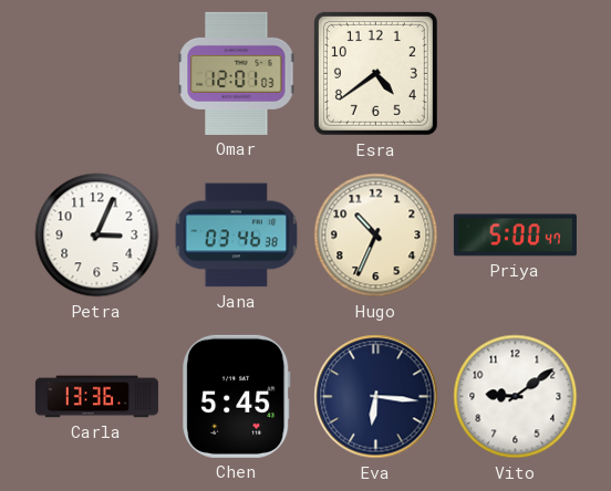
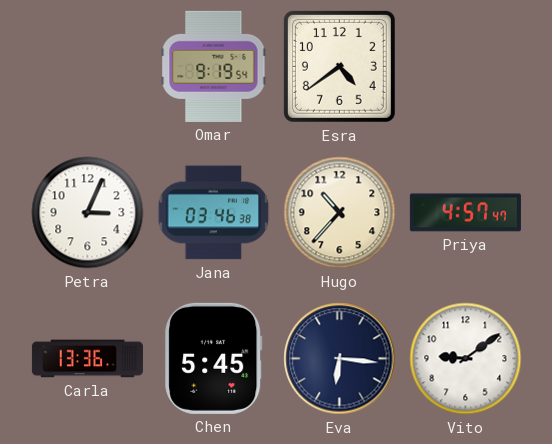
Omar: 12:01 -> 9:19
Hugo: 10:34 -> 10:37
Priya: 5:00 -> 4:57
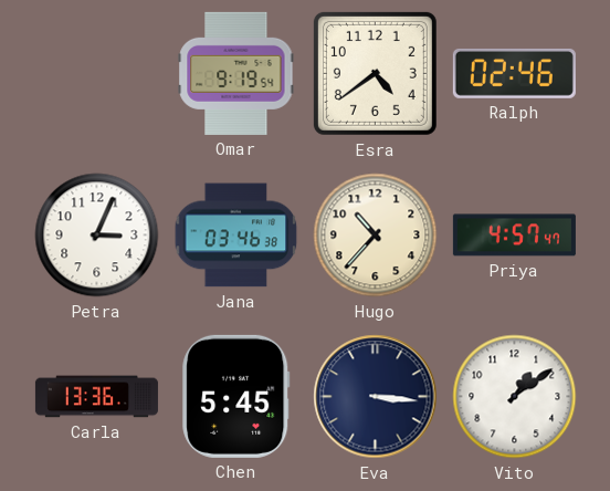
Ralph: none -> 02:46
Eva: 6:16 -> 3:16
Vito: 9:09 -> 1:09
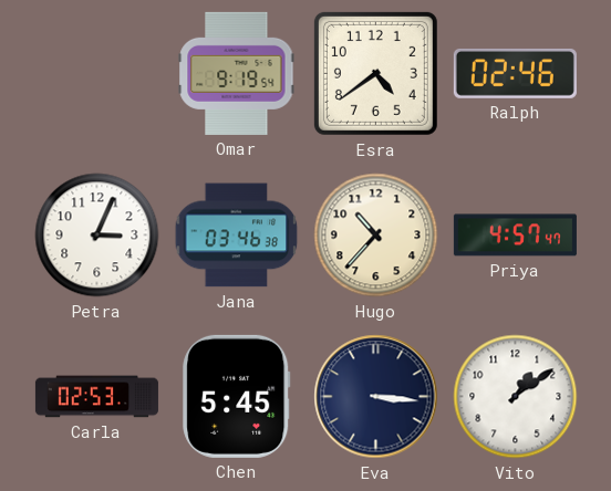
Carla: 13:36 -> 02:53
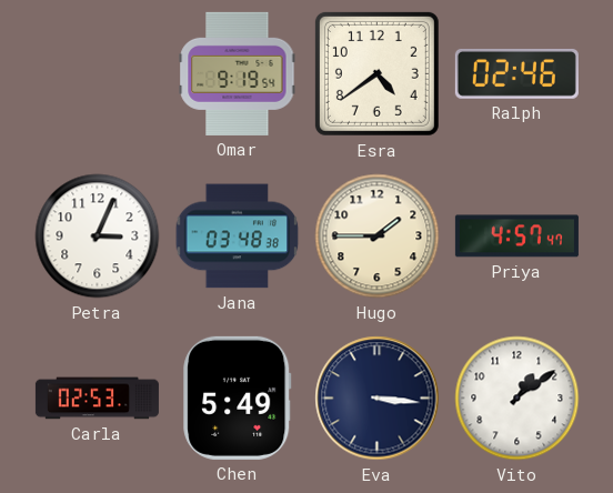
Jana: 03:46 -> 03:48
Hugo: 10:37 -> 1:45
Chen: 5:45 -> 5:49
